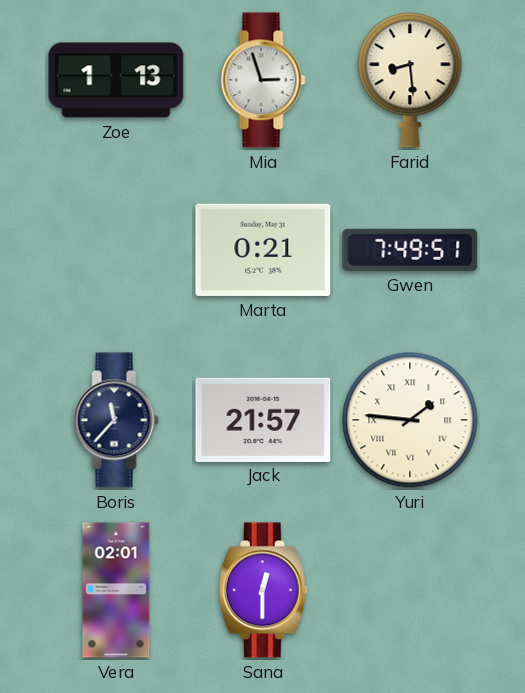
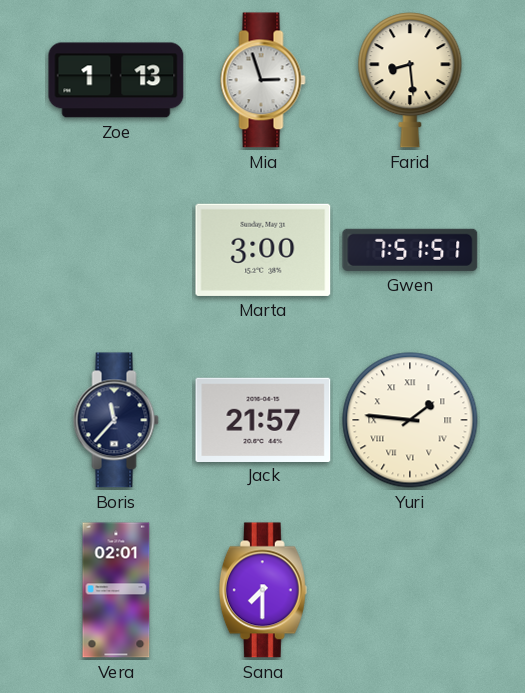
Marta: 0:21 -> 3:00
Gwen: 7:49 -> 7:51
Sana: 12:30 -> 7:30
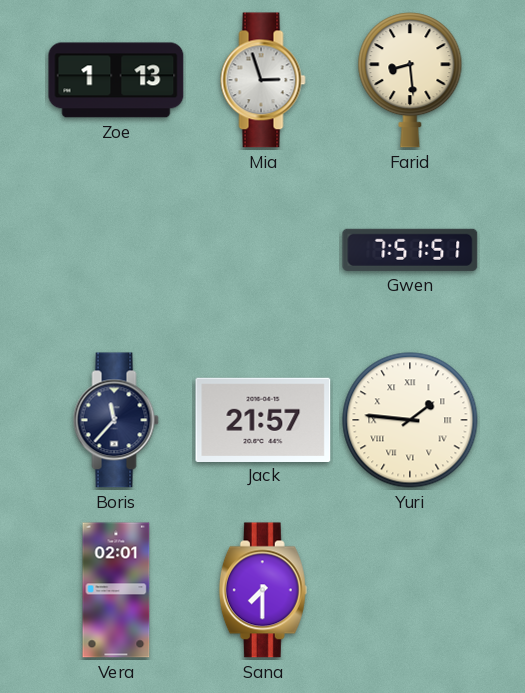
Marta: 3:00 -> none
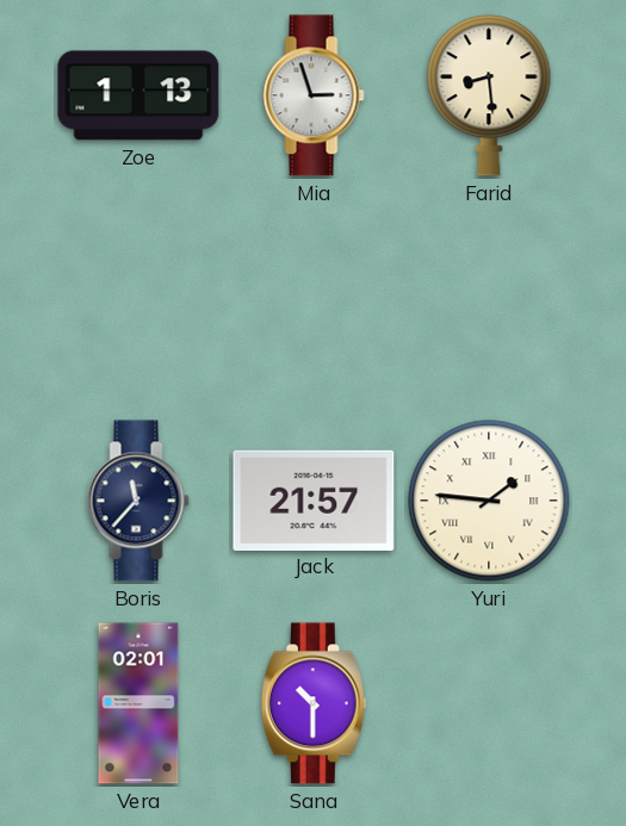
Gwen: 7:51 -> none
Sana: 7:30 -> 10:30
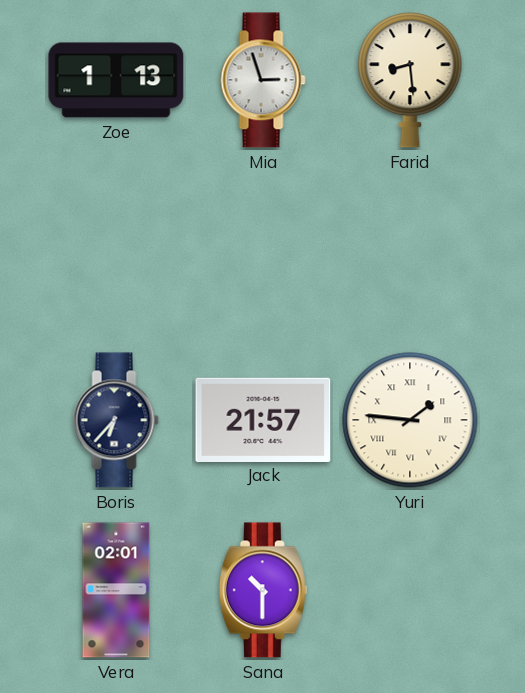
Boris: 11:37 -> 6:37
